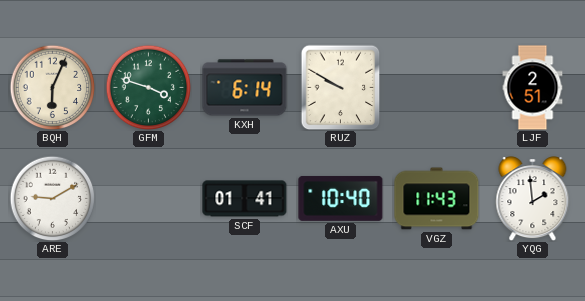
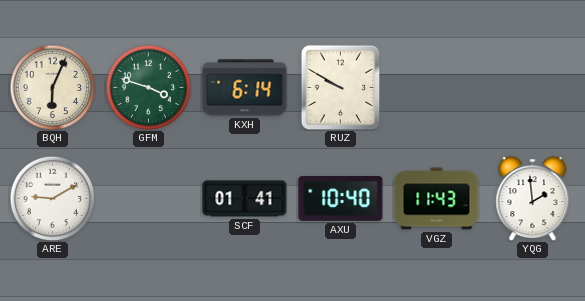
LJF: 2:51 -> none
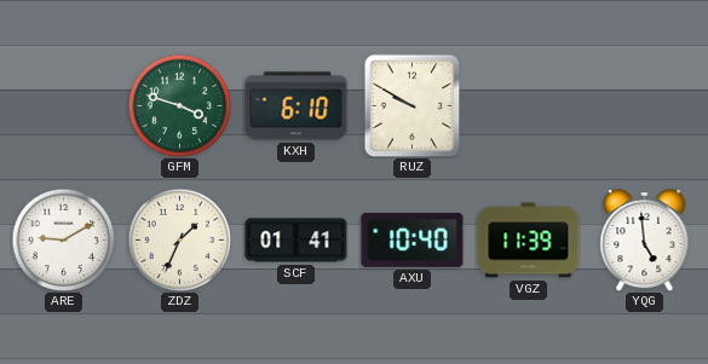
BQH: 6:04 -> none
KXH: 6:14 -> 6:10
ZDZ: none -> 1:34
VGZ: 11:43 -> 11:39
YQG: 1:59 -> 4:59
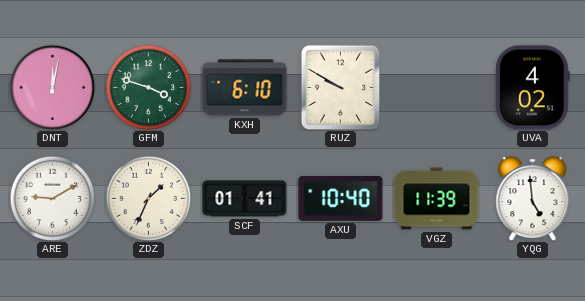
DNT: none -> 12:02
UVA: none -> 4:02
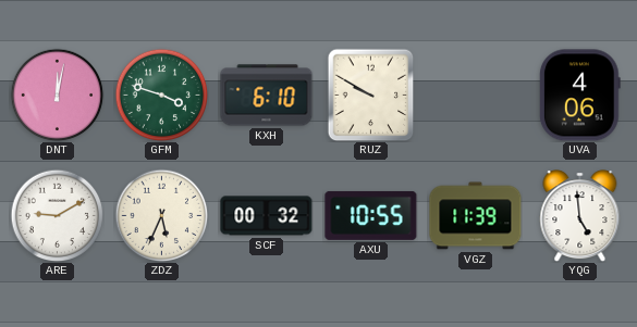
UVA: 4:02 -> 4:06
ZDZ: 1:34 -> 5:34
SCF: 01:41 -> 00:32
AXU: 10:40 -> 10:55
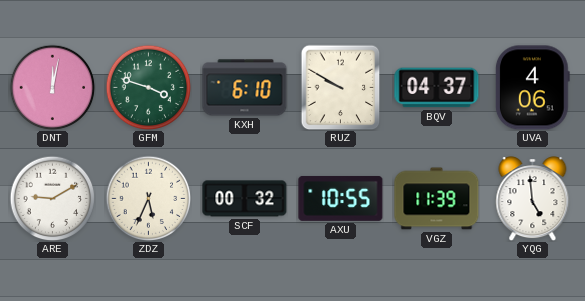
BQV: none -> 04:37
